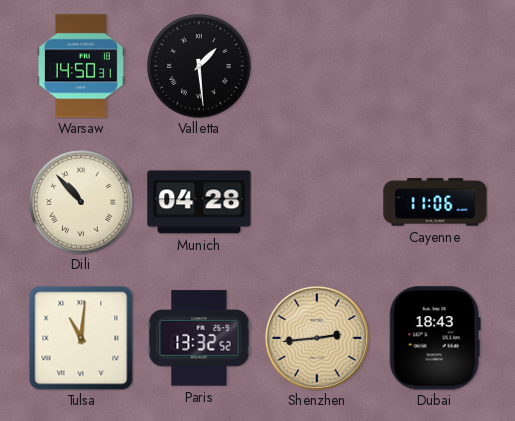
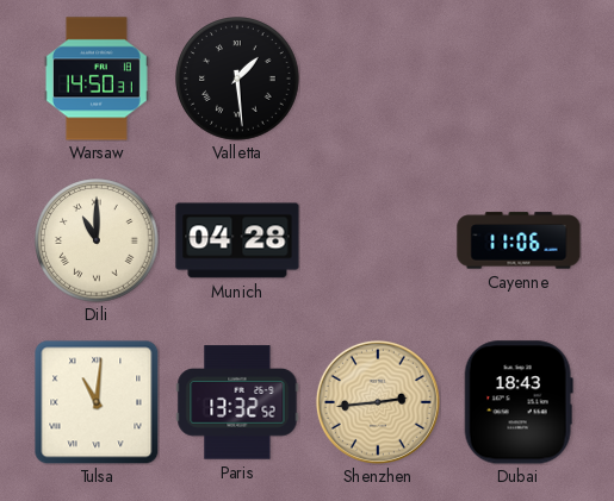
Dili: 10:53 -> 11:00
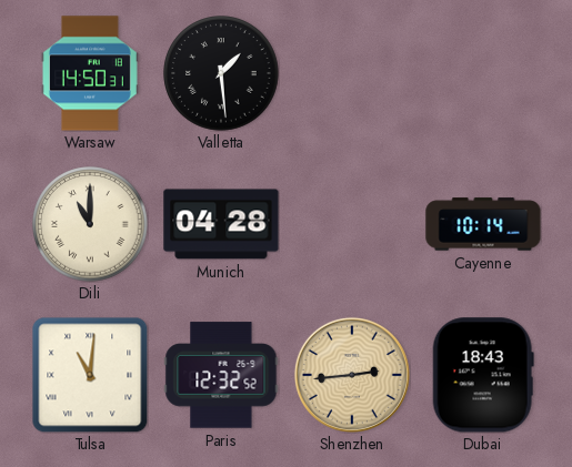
Cayenne: 11:06 -> 10:14
Paris: 13:32 -> 12:32
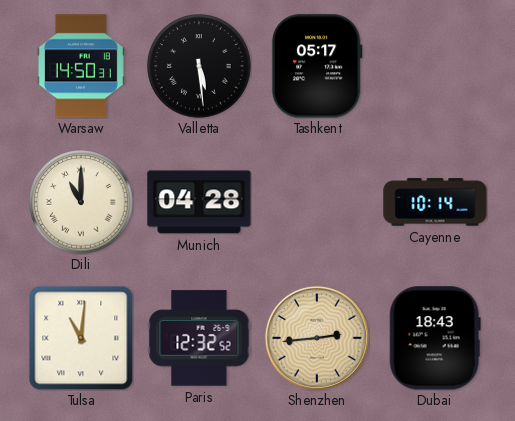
Valletta: 1:29 -> 5:29
Tashkent: none -> 05:17
